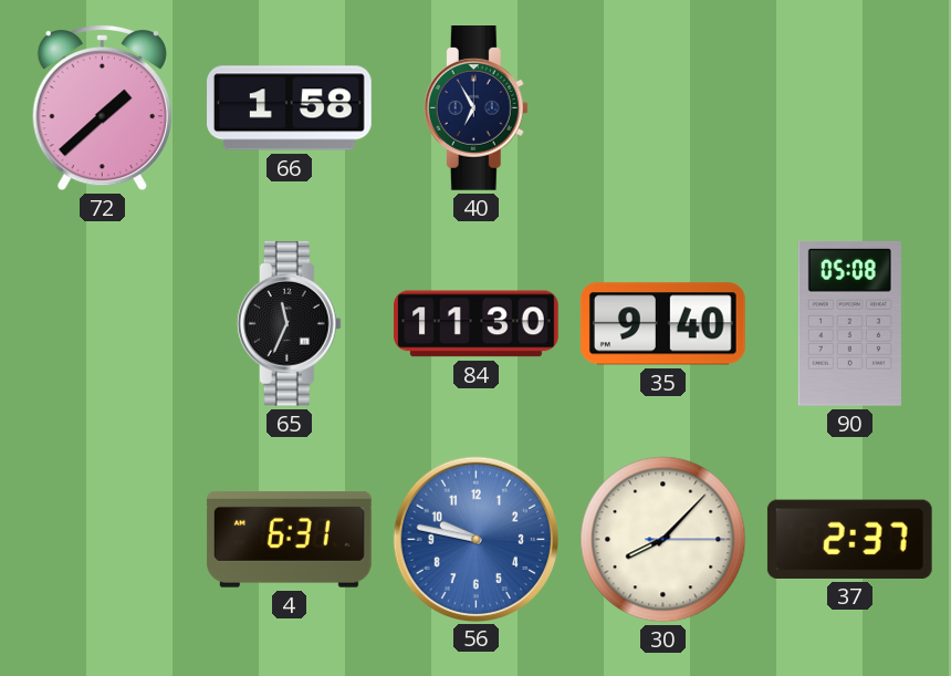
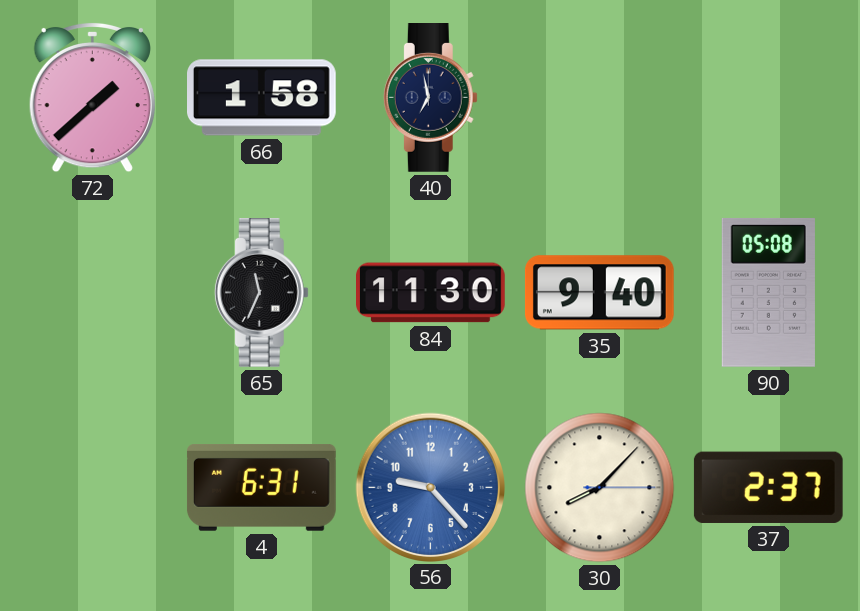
40: 6:55 -> 6:58
56: 9:47 -> 9:23
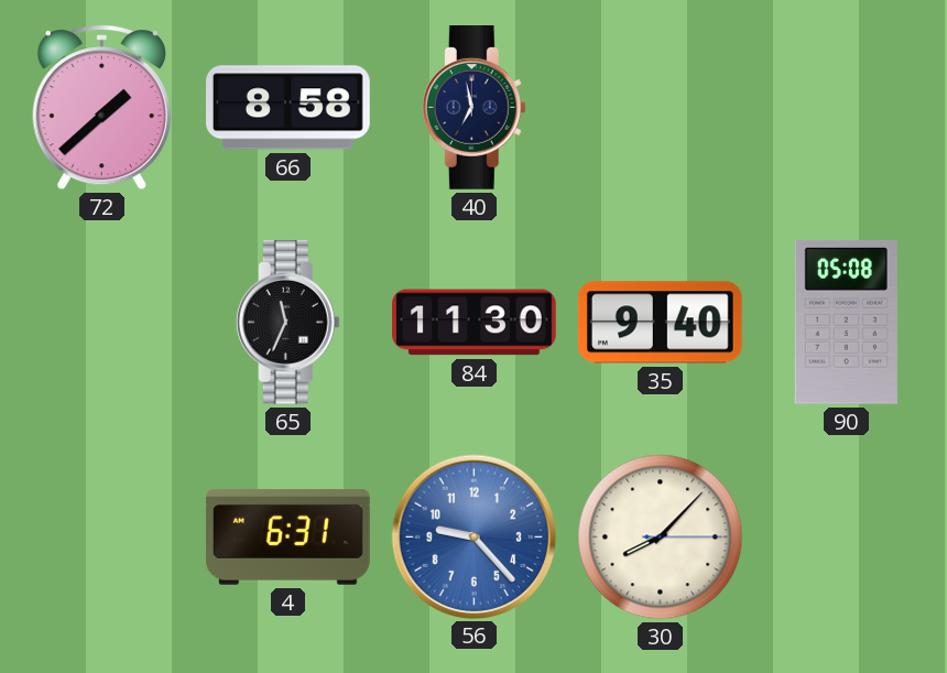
66: 1:58 -> 8:58
37: 2:37 -> none
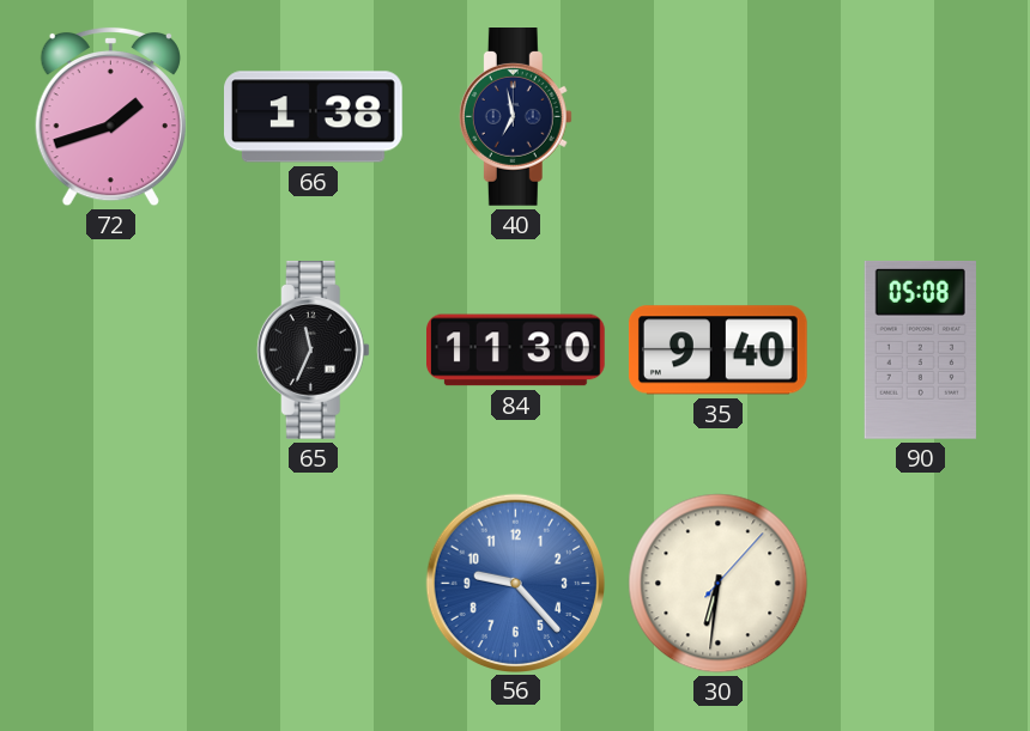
72: 1:38 -> 1:42
66: 8:58 -> 1:38
4: 6:31 -> none
30: 8:07 -> 6:31
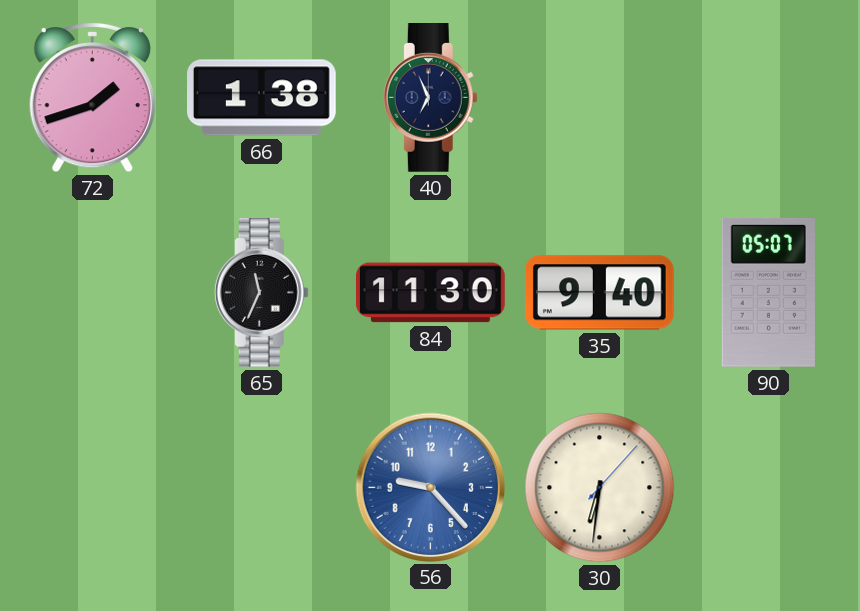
40: 6:58 -> 6:56
90: 05:08 -> 05:07
